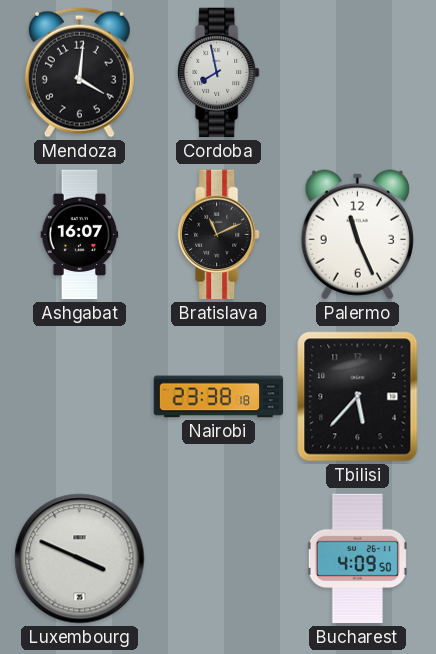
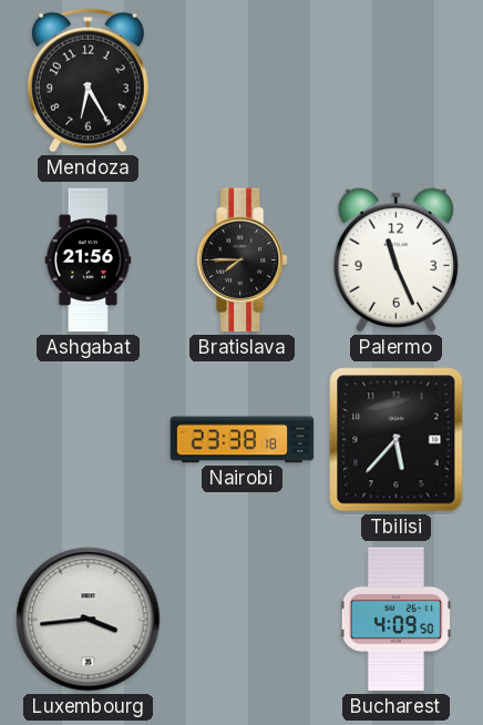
Mendoza: 4:01 -> 6:25
Cordoba: 7:58 -> none
Ashgabat: 16:07 -> 21:56
Bratislava: 11:11 -> 7:45
Luxembourg: 3:49 -> 3:44
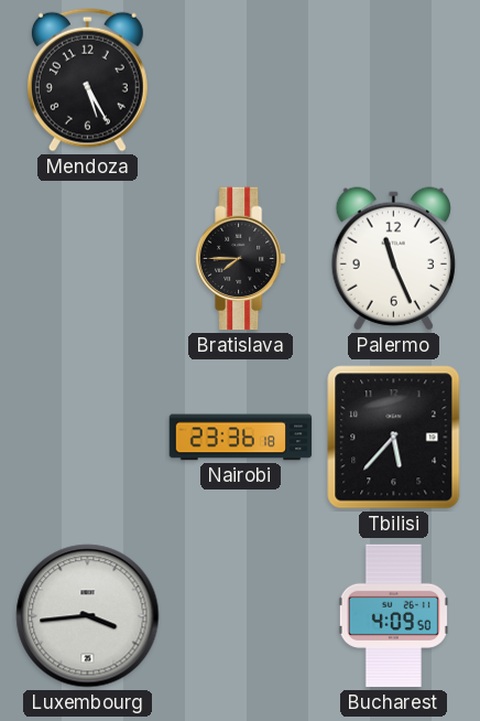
Mendoza: 6:25 -> 5:25
Ashgabat: 21:56 -> none
Nairobi: 23:38 -> 23:36
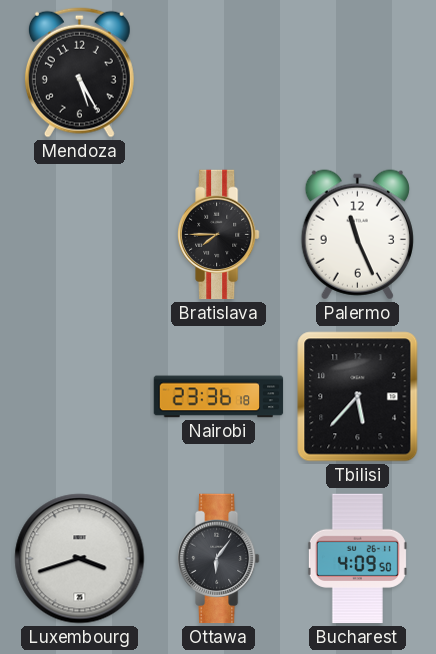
Luxembourg: 3:44 -> 3:42
Ottawa: none -> 6:06
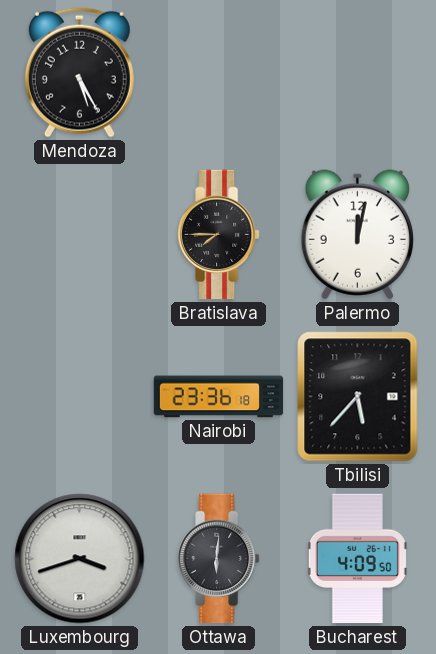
Palermo: 11:26 -> 12:02
Ottawa: 6:06 -> 6:01
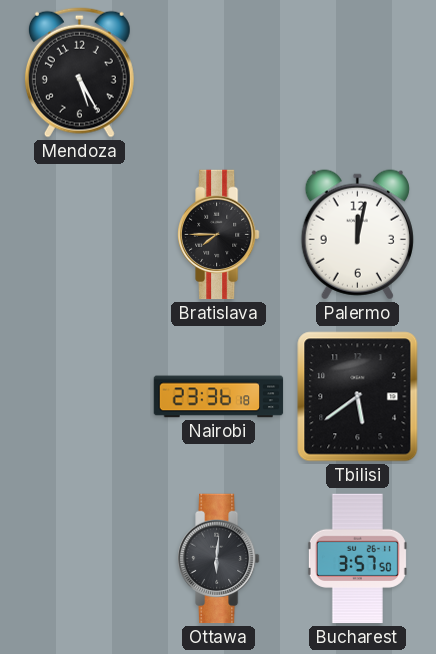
Tbilisi: 5:37 -> 5:39
Luxembourg: 3:42 -> none
Bucharest: 4:09 -> 3:57
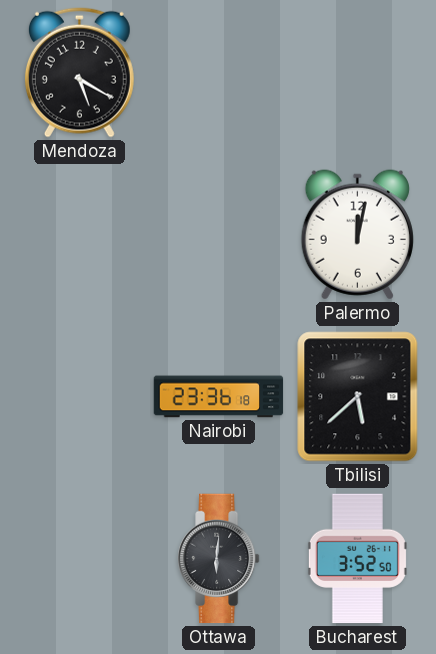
Mendoza: 5:25 -> 5:20
Bratislava: 7:45 -> none
Tbilisi: 5:39 -> 5:38
Bucharest: 3:57 -> 3:52
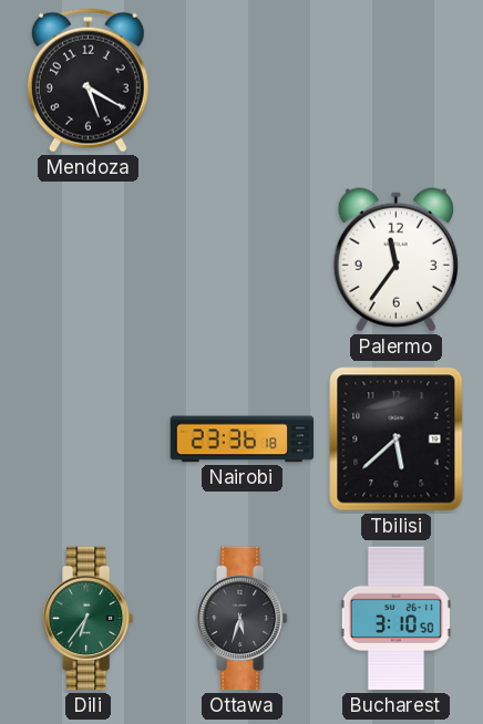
Palermo: 12:02 -> 11:36
Dili: none -> 6:36
Ottawa: 6:01 -> 5:33
Bucharest: 3:52 -> 3:10
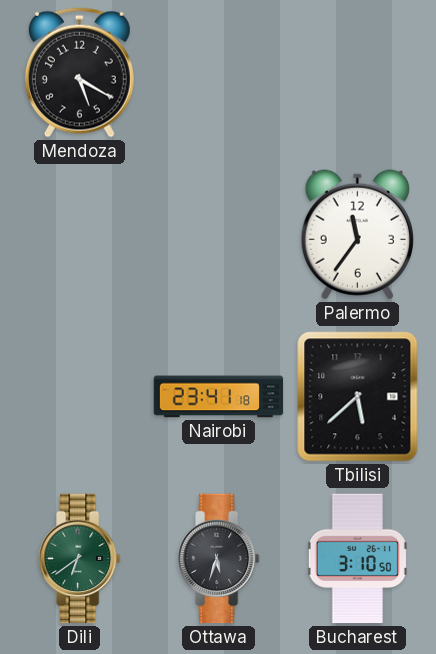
Nairobi: 23:36 -> 23:41
Dili: 6:36 -> 6:39
